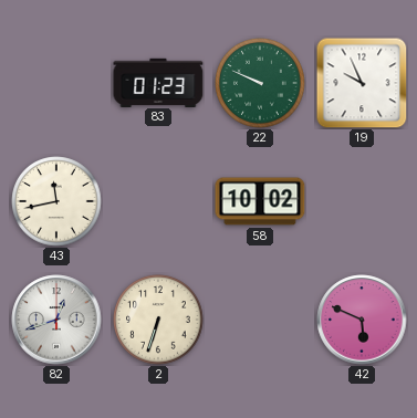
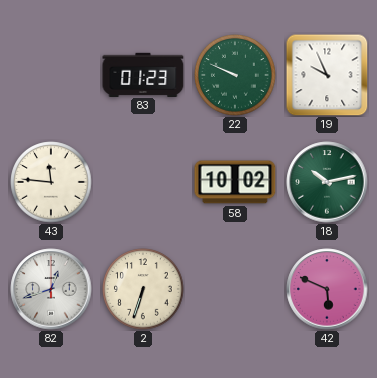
43: 11:43 -> 11:46
18: none -> 10:13
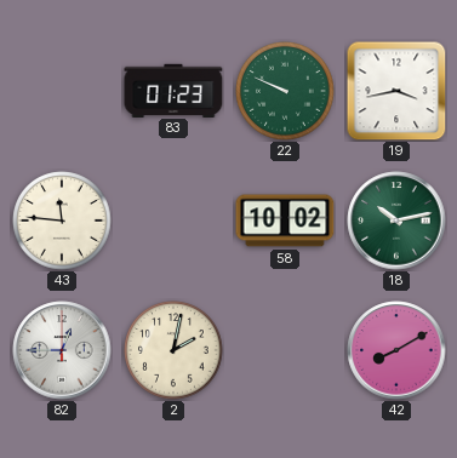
19: 9:56 -> 3:43
82: 12:42 -> 12:45
2: 6:33 -> 2:02
42: 5:49 -> 8:10
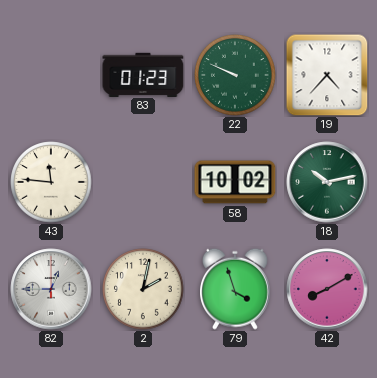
19: 3:43 -> 4:37
79: none -> 3:57
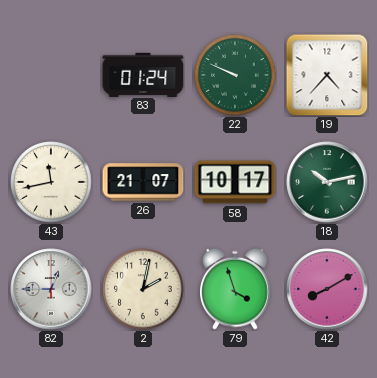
83: 01:23 -> 01:24
43: 11:46 -> 11:43
26: none -> 21:07
58: 10:02 -> 10:17
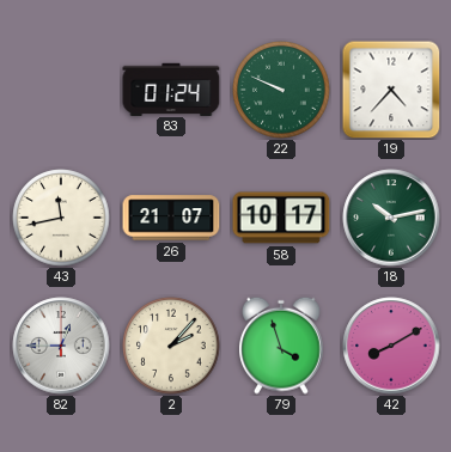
2: 2:02 -> 2:07
